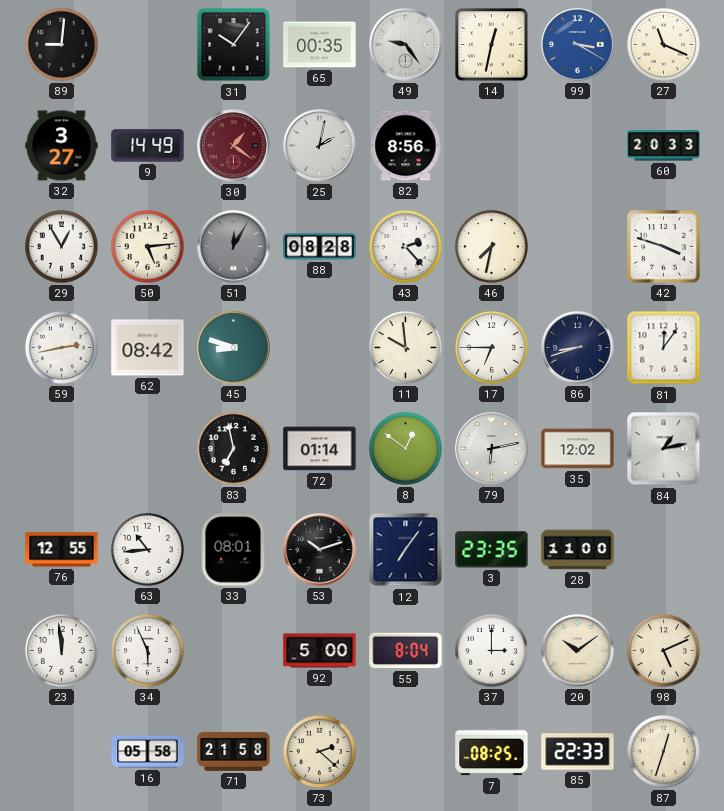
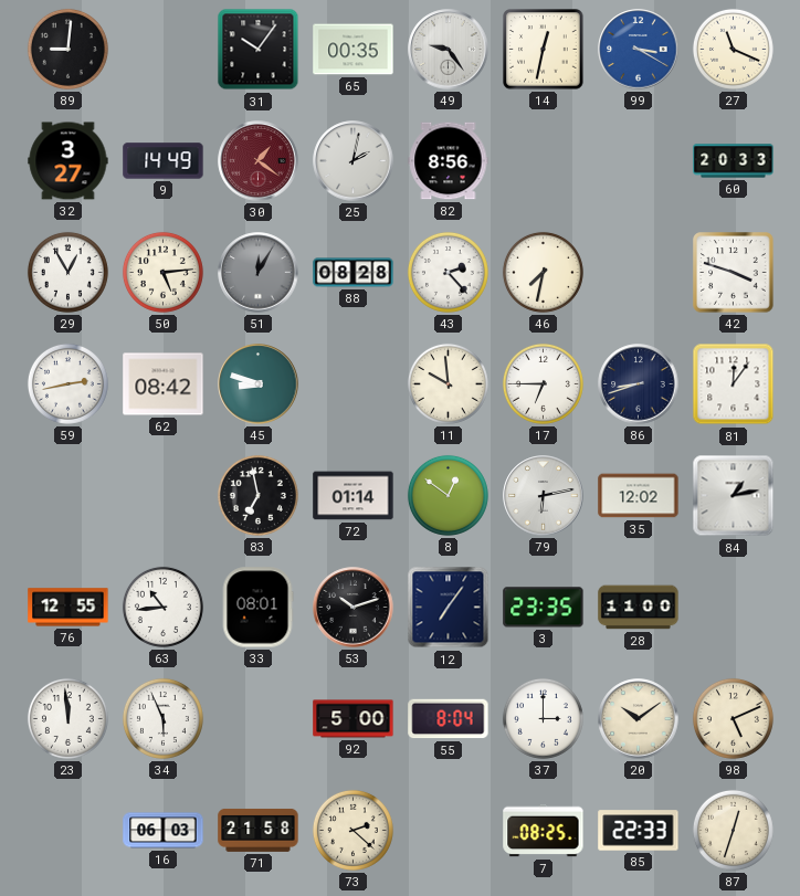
16: 05:58 -> 06:03
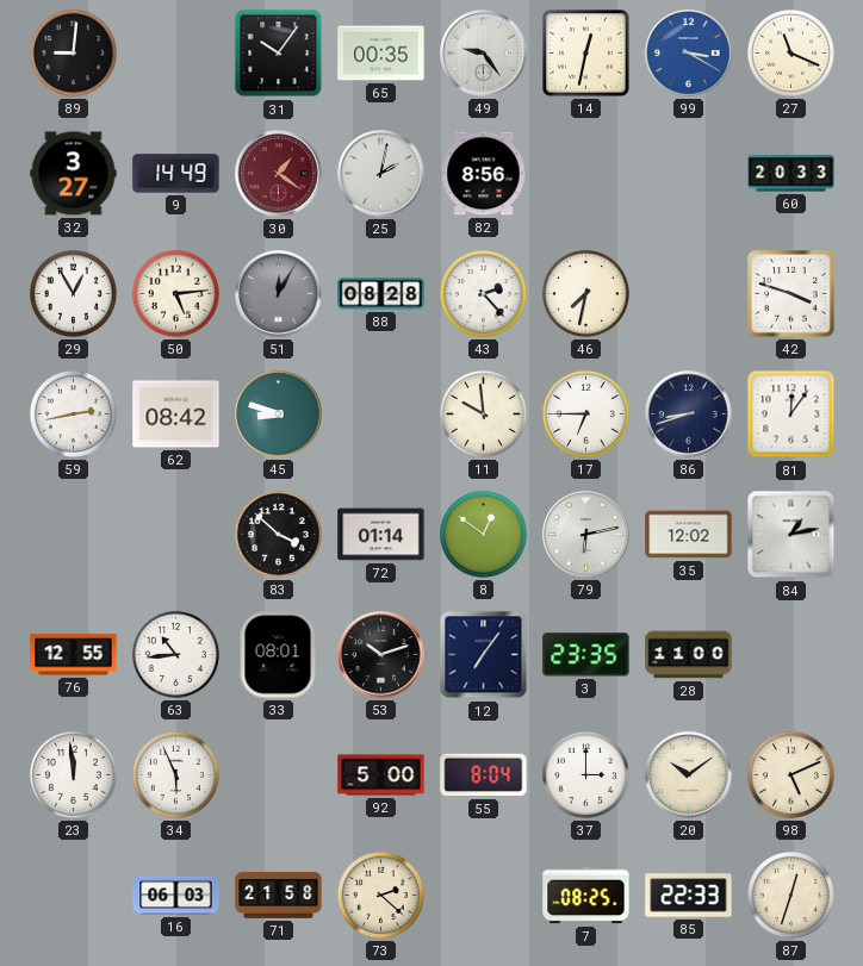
83: 6:58 -> 3:52
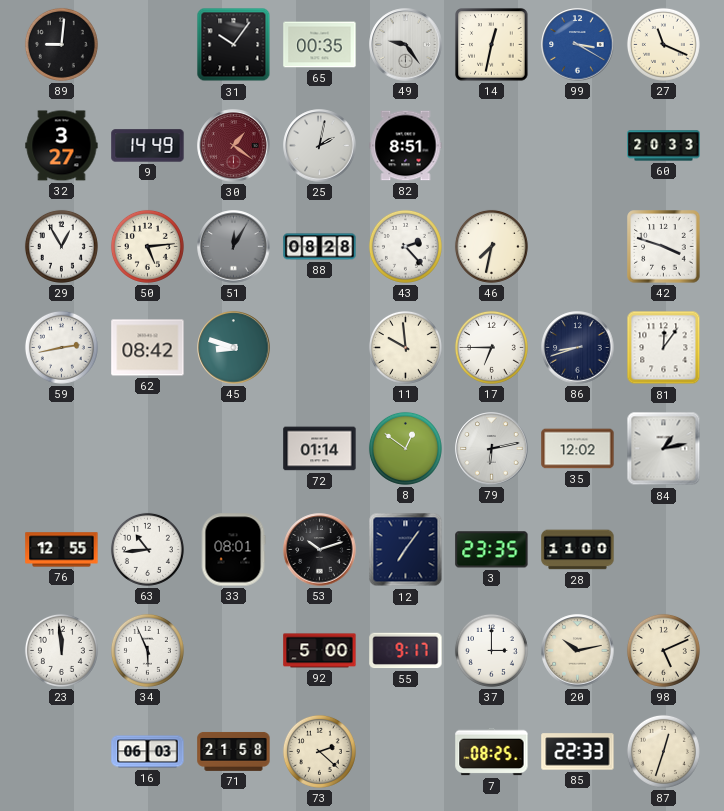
82: 8:56 -> 8:51
83: 3:52 -> none
55: 8:04 -> 9:17
20: 10:09 -> 10:13
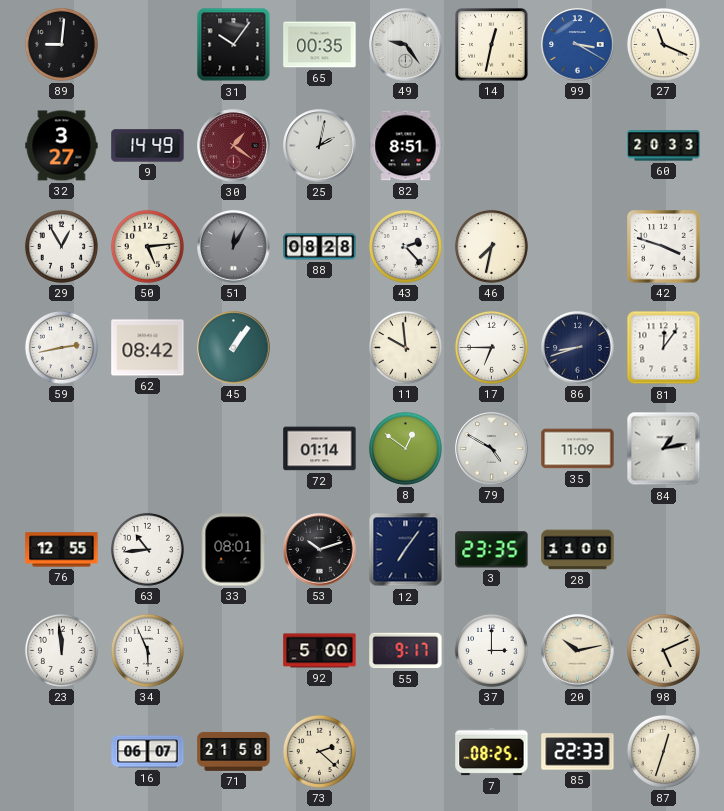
45: 8:48 -> 1:06
79: 6:13 -> 4:50
35: 12:02 -> 11:09
16: 06:03 -> 06:07
